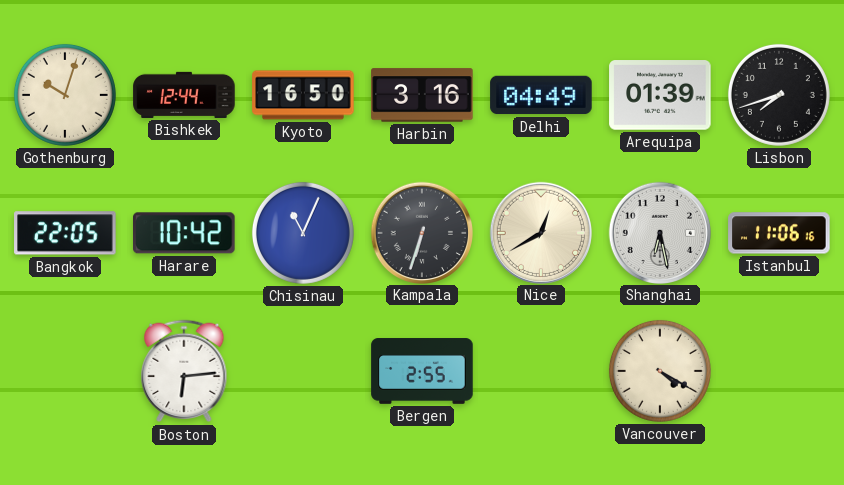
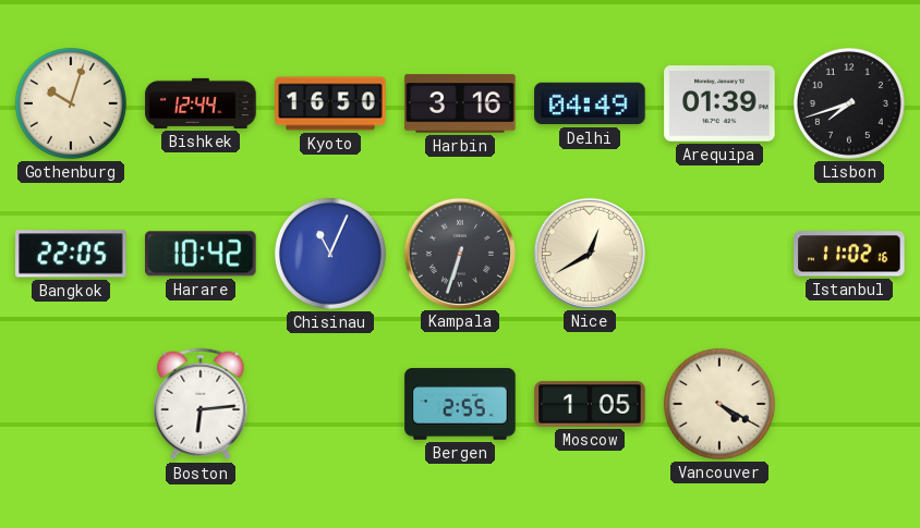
Shanghai: 6:28 -> none
Istanbul: 11:06 -> 11:02
Moscow: none -> 1:05
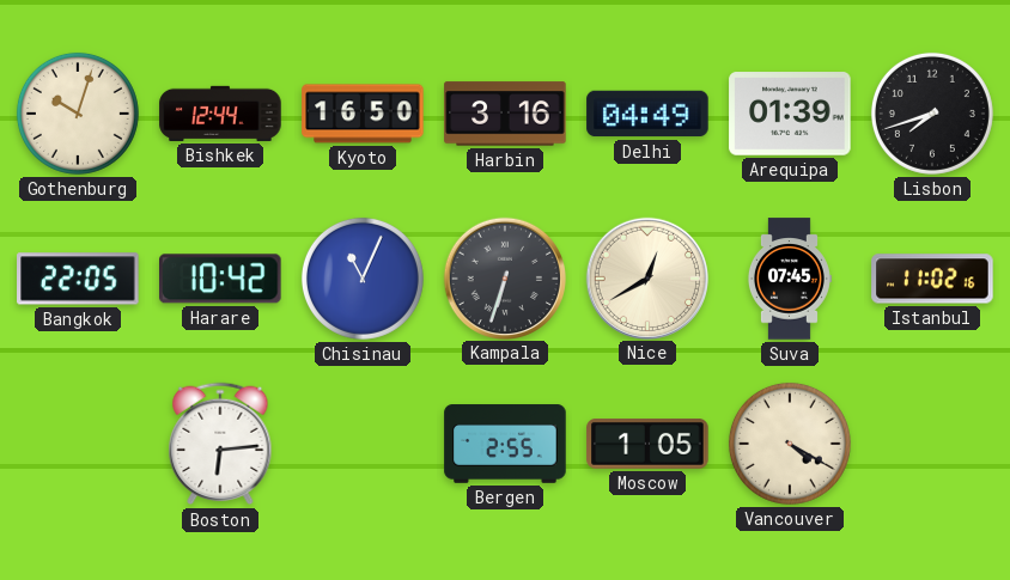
Suva: none -> 07:45
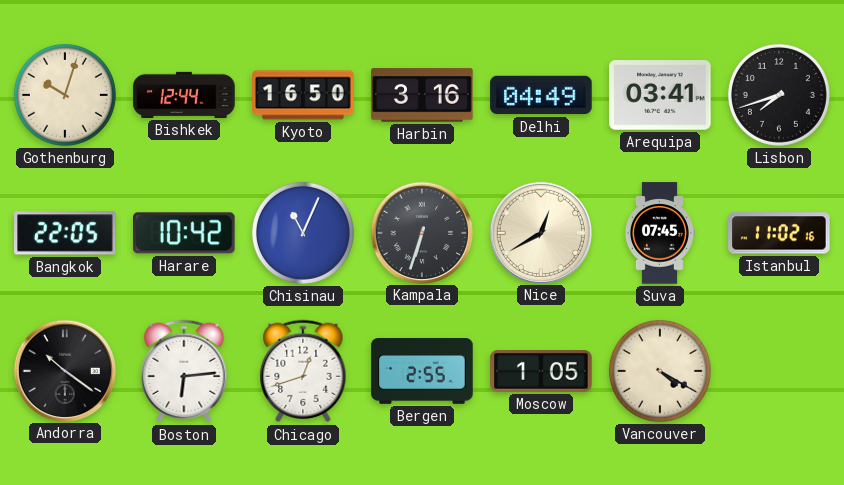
Arequipa: 01:39 -> 03:41
Andorra: none -> 10:21
Chicago: none -> 12:42
